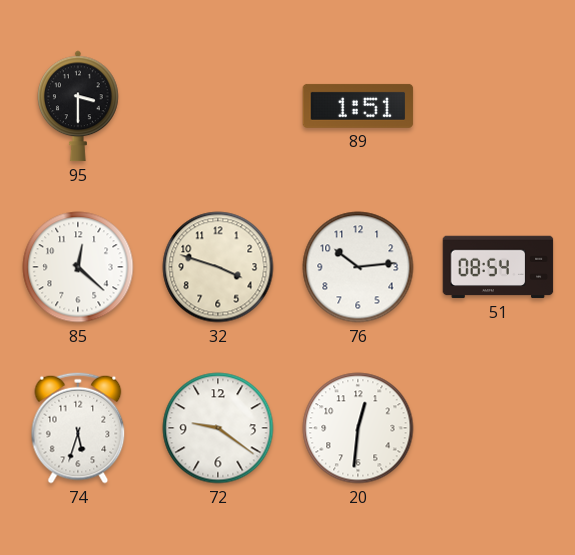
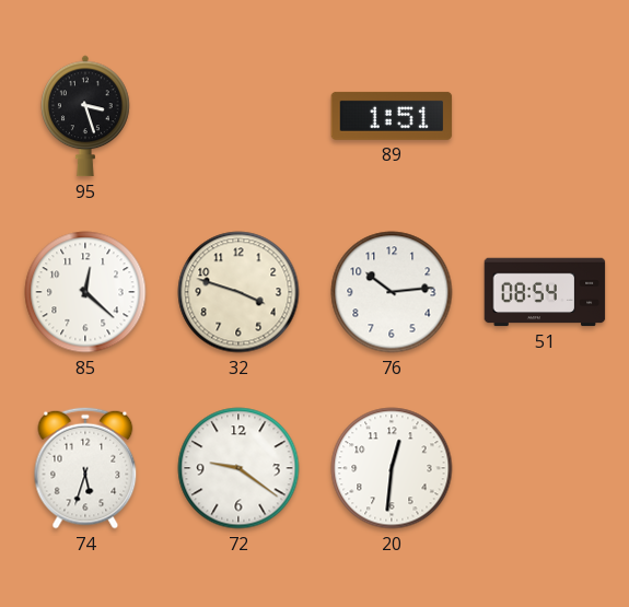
95: 3:30 -> 3:27
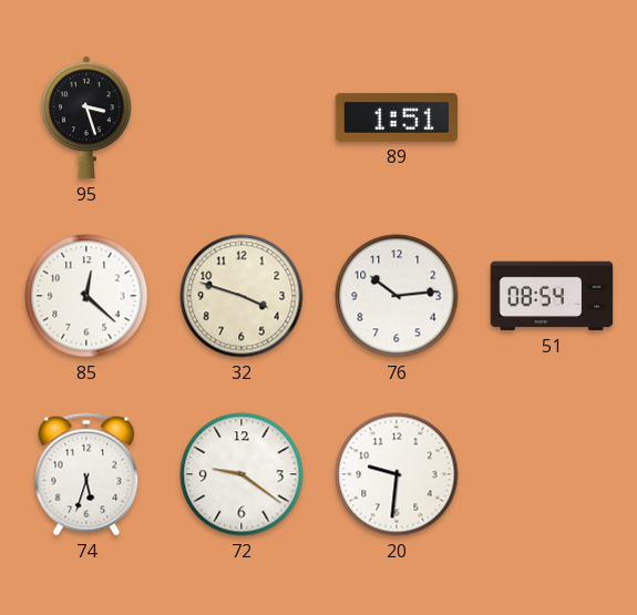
20: 12:31 -> 9:31
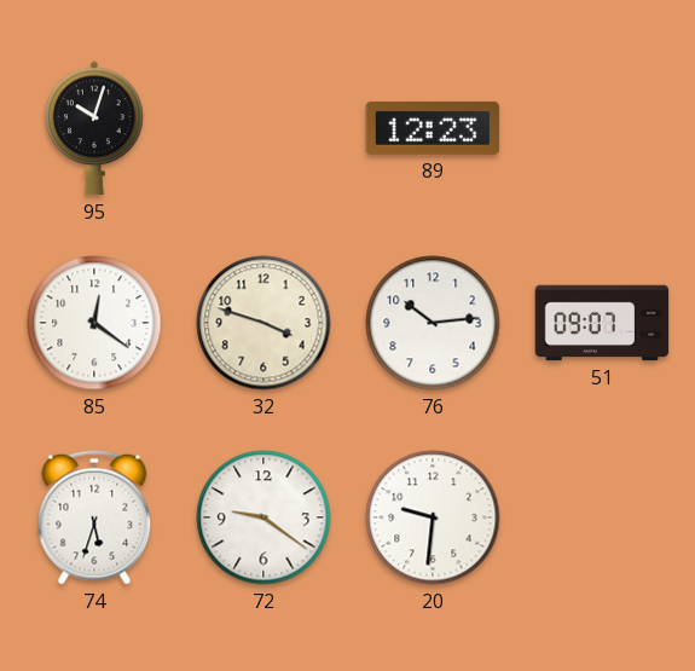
95: 3:27 -> 10:03
89: 1:51 -> 12:23
85: 12:22 -> 12:21
51: 08:54 -> 09:07
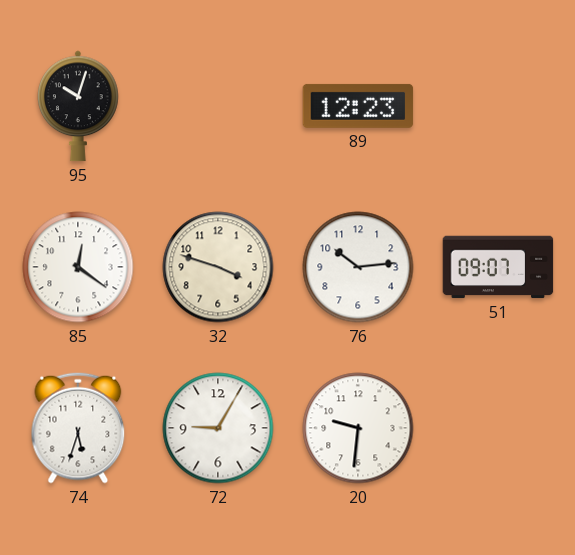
72: 9:21 -> 9:05
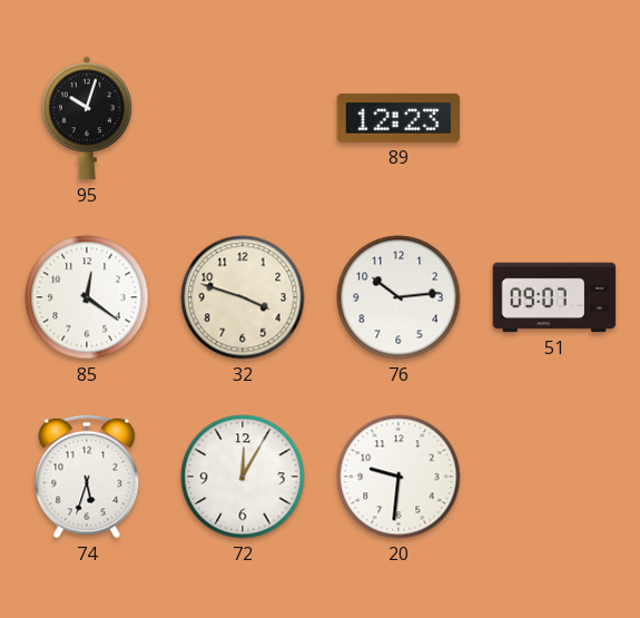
72: 9:05 -> 12:05
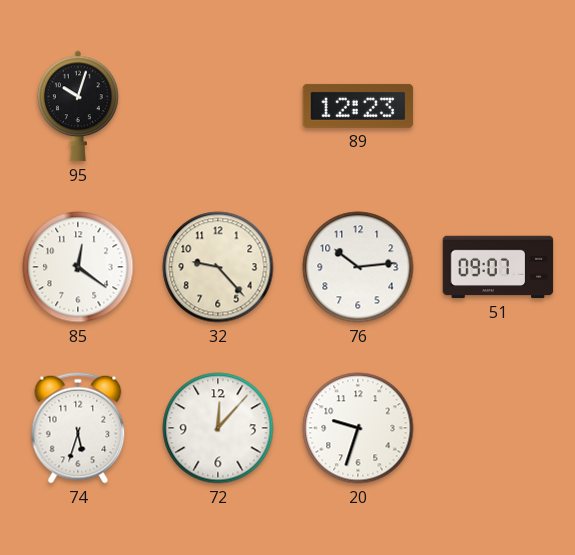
32: 3:48 -> 9:23
72: 12:05 -> 12:07
20: 9:31 -> 9:33
